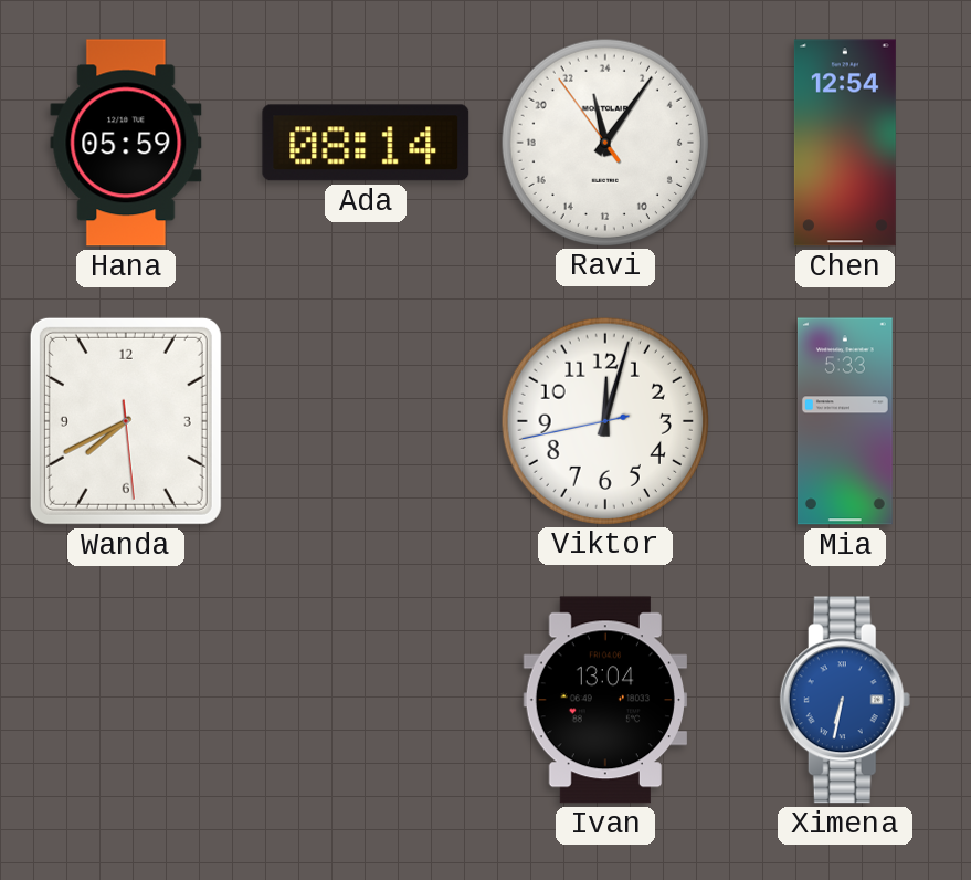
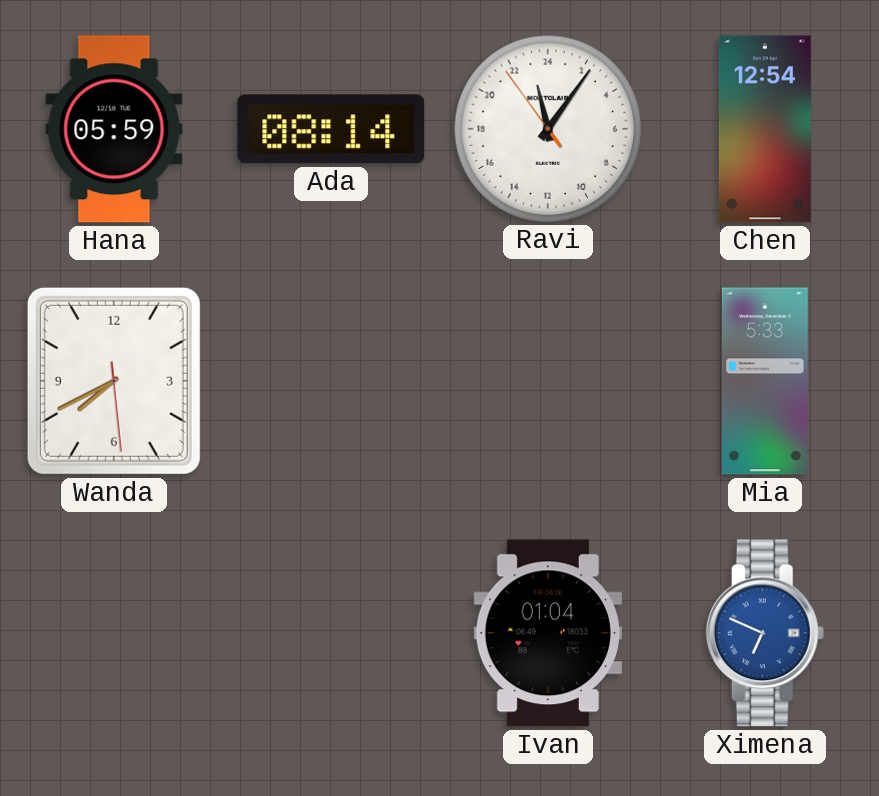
Viktor: 12:02 -> none
Ivan: 13:04 -> 01:04
Ximena: 6:32 -> 6:49
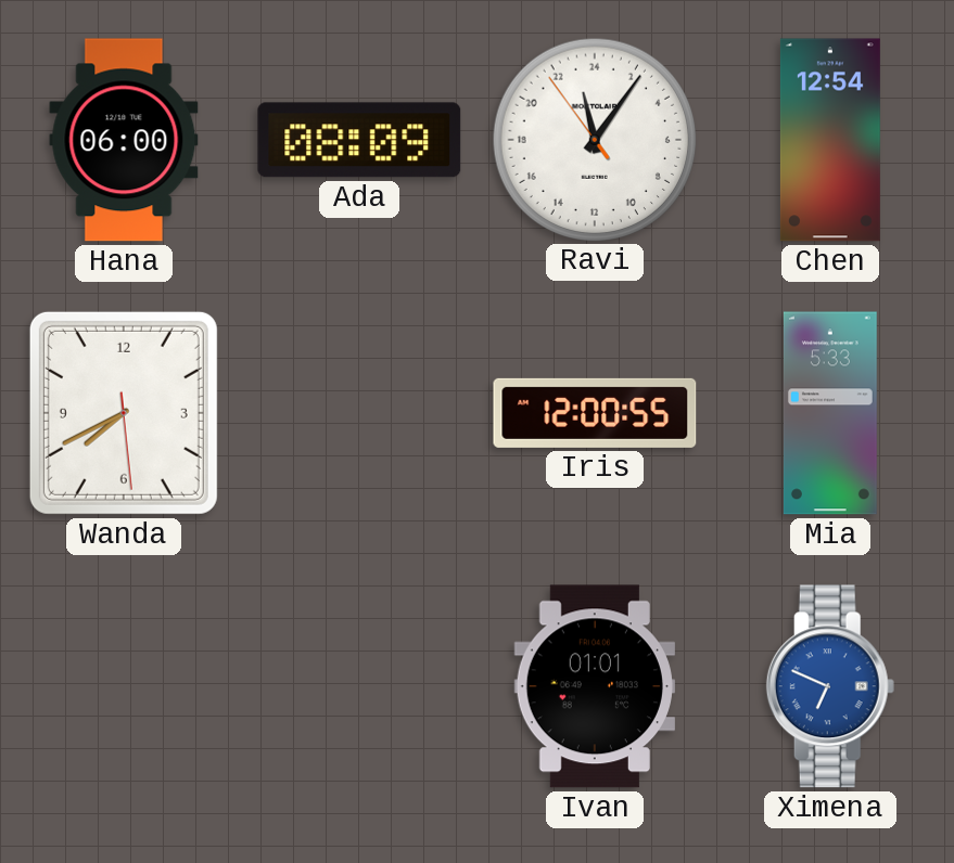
Hana: 05:59 -> 06:00
Ada: 08:14 -> 08:09
Iris: none -> 12:00
Ivan: 01:04 -> 01:01
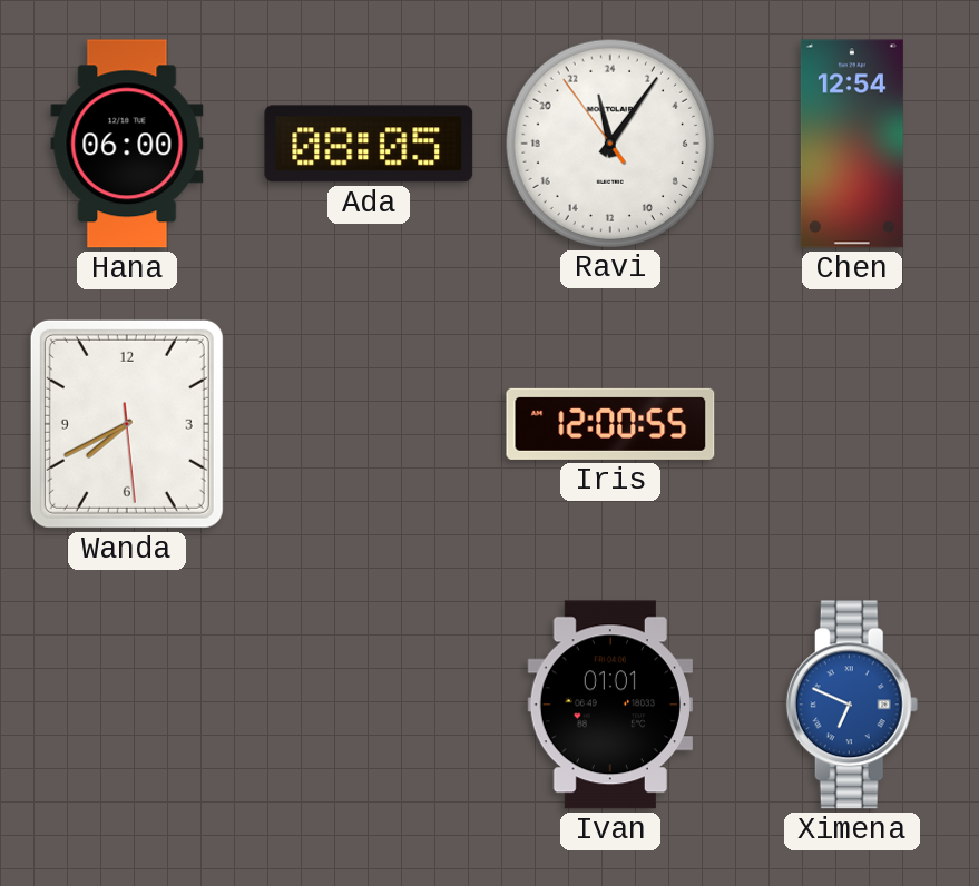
Ada: 08:09 -> 08:05
Mia: 5:33 -> none
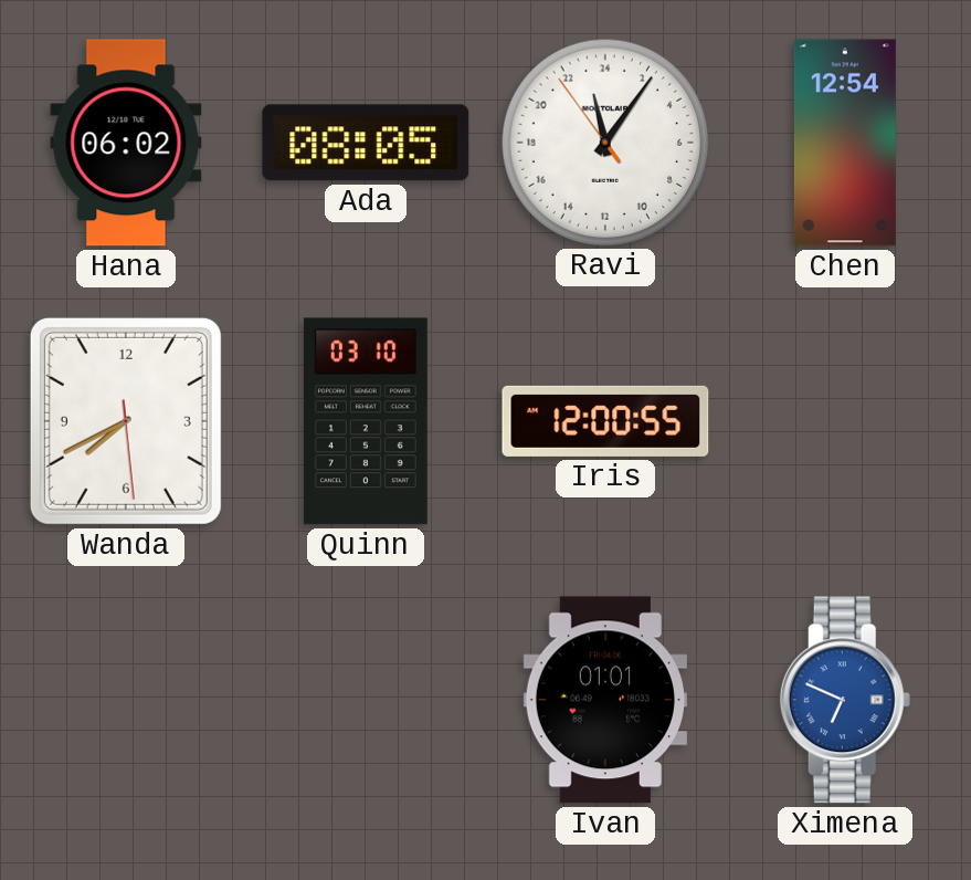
Hana: 06:00 -> 06:02
Quinn: none -> 03:10
